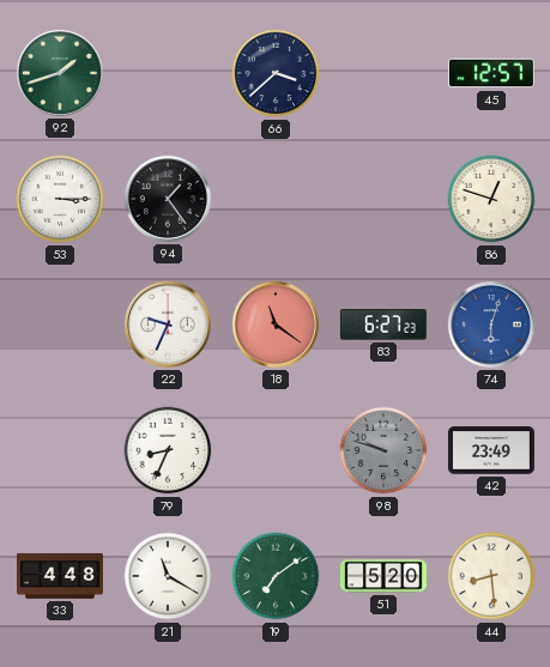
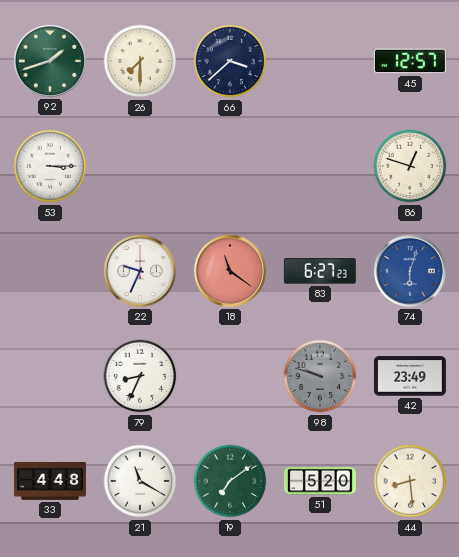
26: none -> 7:30
94: 1:24 -> none
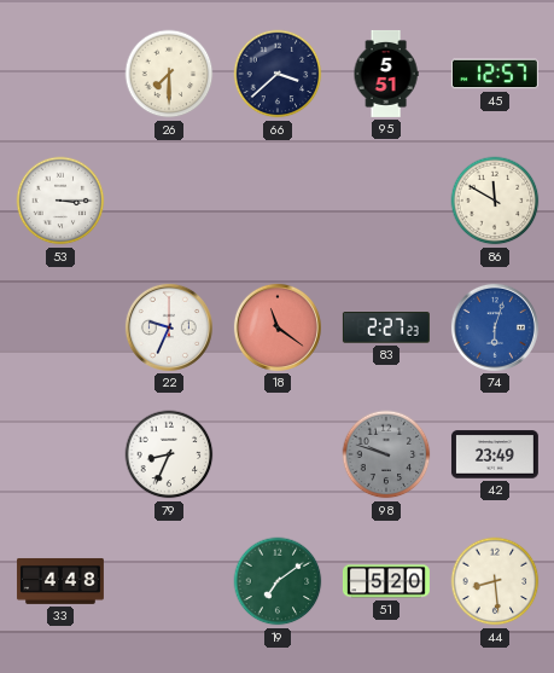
92: 1:42 -> none
95: none -> 5:51
86: 12:48 -> 11:50
83: 6:27 -> 2:27
21: 11:20 -> none
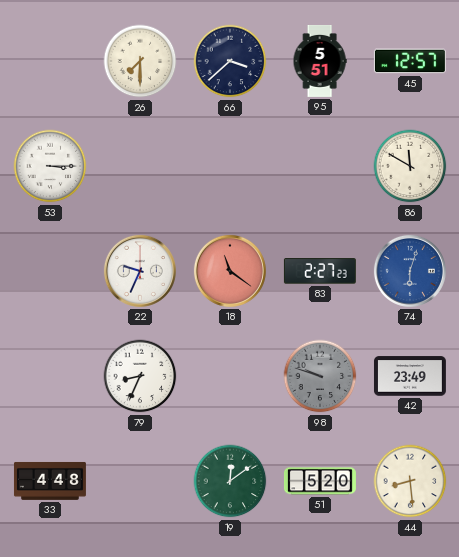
19: 7:09 -> 12:09
